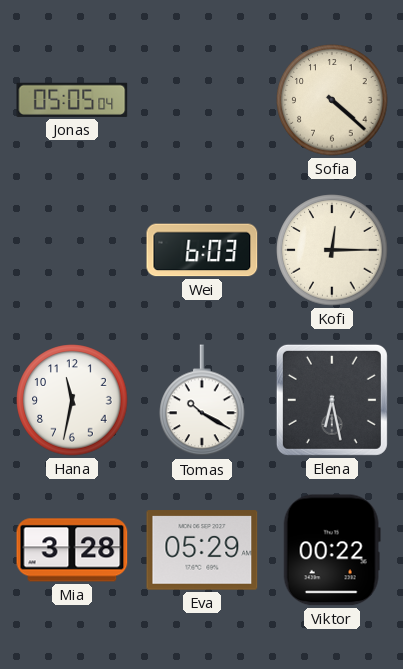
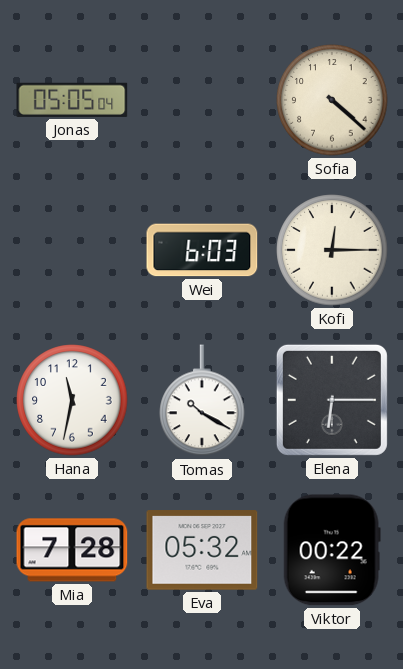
Elena: 6:28 -> 6:15
Mia: 3:28 -> 7:28
Eva: 05:29 -> 05:32
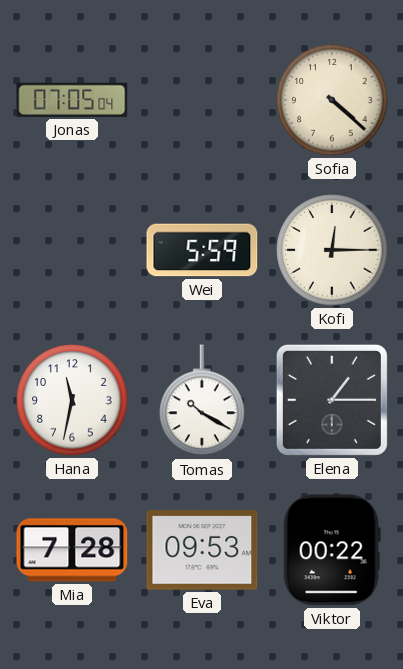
Jonas: 05:05 -> 07:05
Wei: 6:03 -> 5:59
Elena: 6:15 -> 1:15
Eva: 05:32 -> 09:53
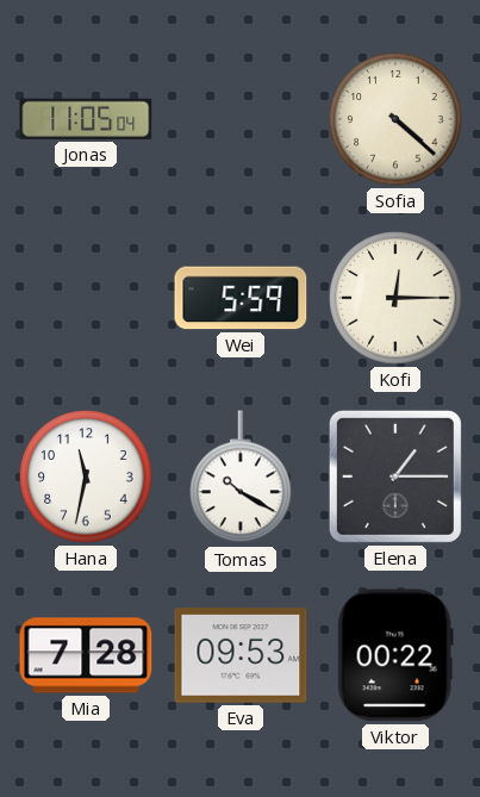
Jonas: 07:05 -> 11:05
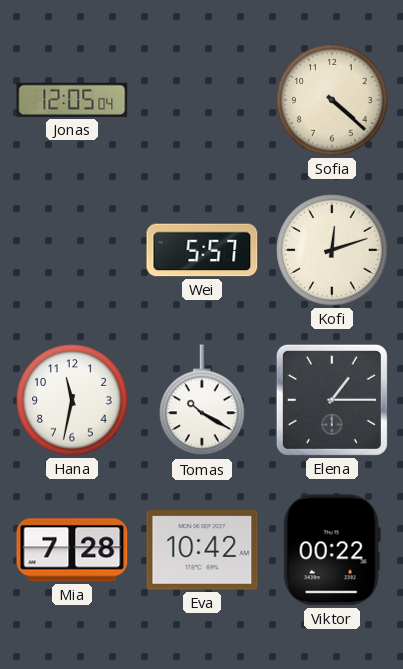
Jonas: 11:05 -> 12:05
Wei: 5:59 -> 5:57
Kofi: 12:15 -> 12:12
Eva: 09:53 -> 10:42
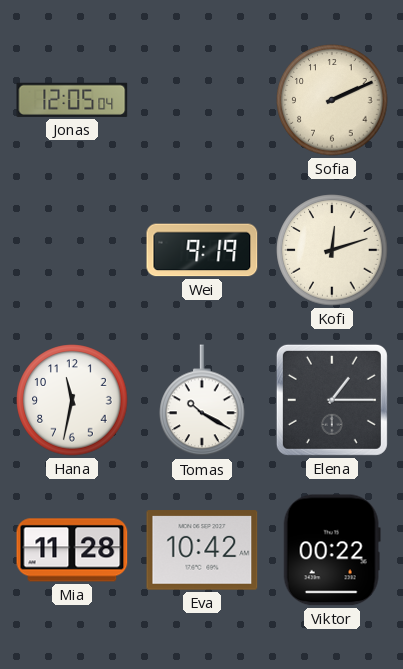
Sofia: 4:22 -> 2:11
Wei: 5:57 -> 9:19
Mia: 7:28 -> 11:28
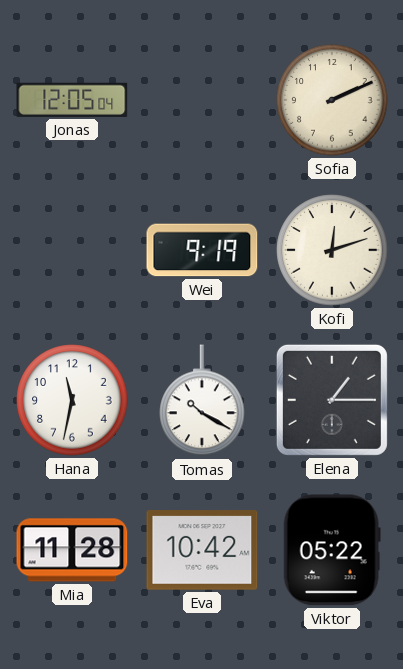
Viktor: 00:22 -> 05:22
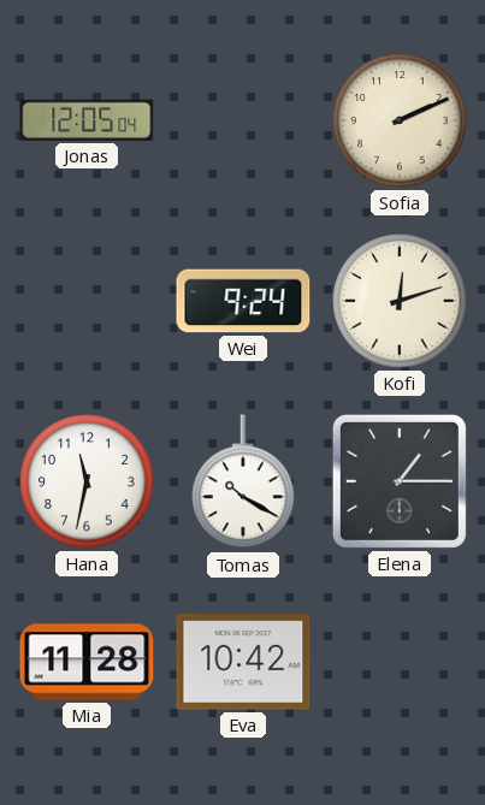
Wei: 9:19 -> 9:24
Viktor: 05:22 -> none
